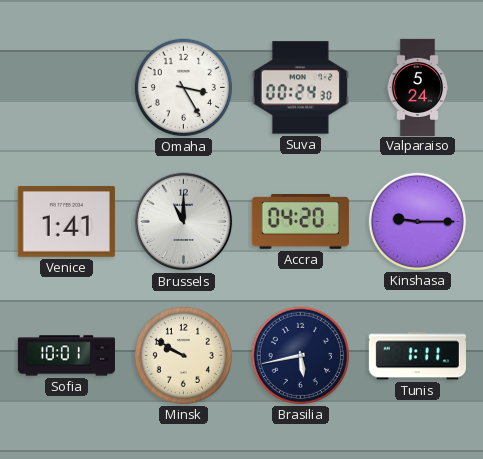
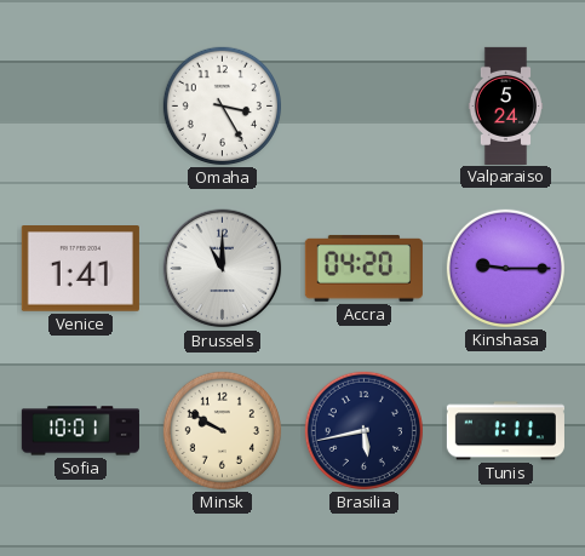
Suva: 00:24 -> none
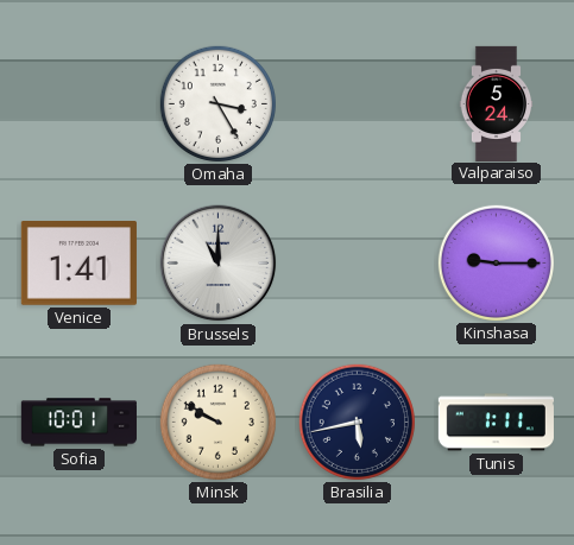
Accra: 04:20 -> none
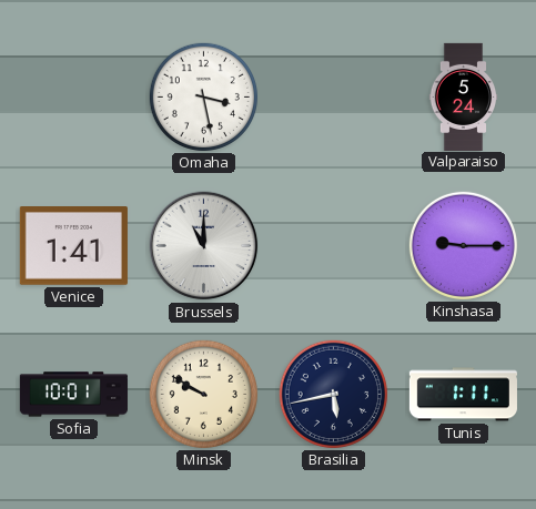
Omaha: 3:25 -> 3:28
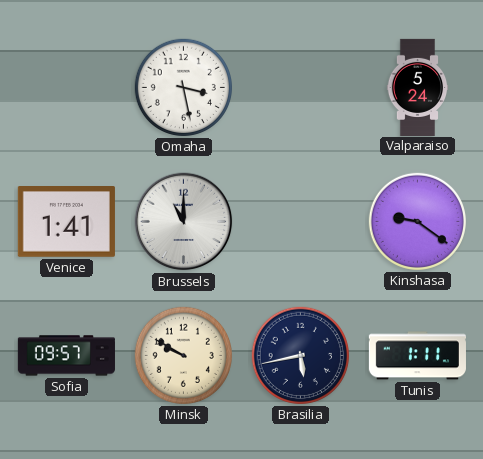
Kinshasa: 9:15 -> 9:21
Sofia: 10:01 -> 09:57
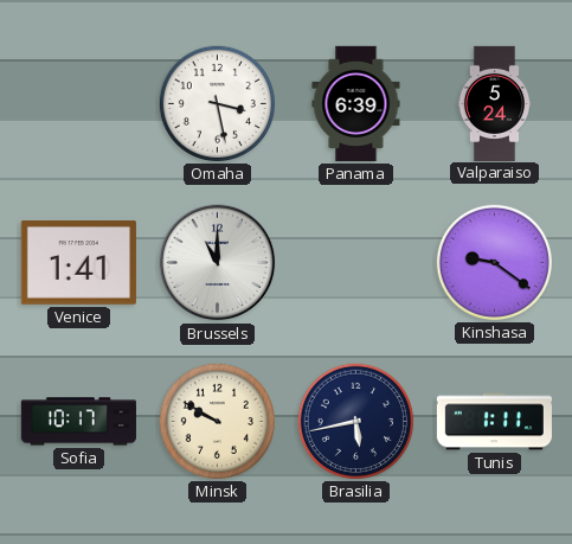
Panama: none -> 6:39
Sofia: 09:57 -> 10:17
